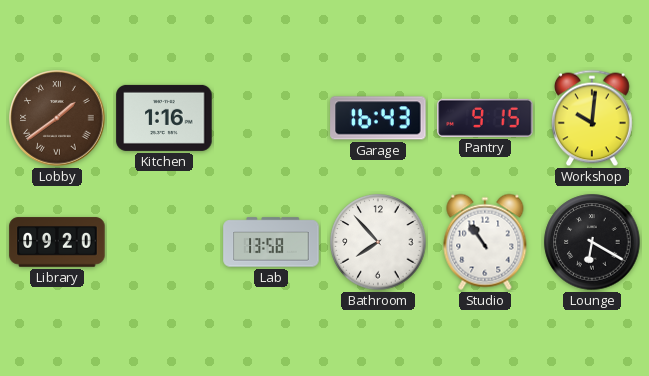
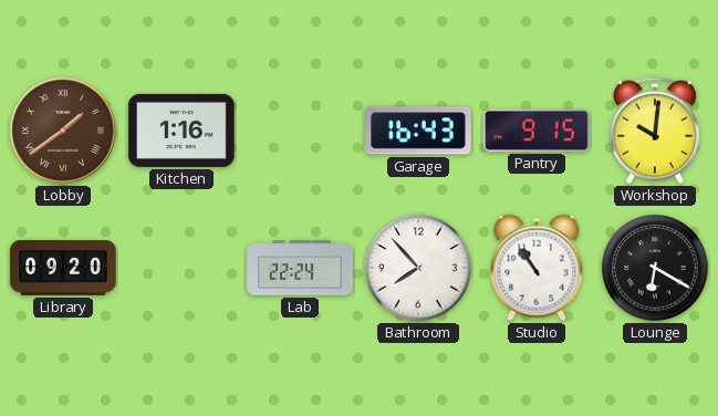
Lab: 13:58 -> 22:24
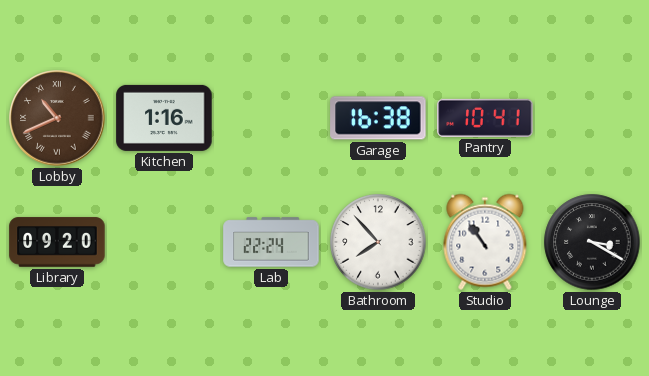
Lobby: 1:39 -> 10:41
Garage: 16:43 -> 16:38
Pantry: 9:15 -> 10:41
Workshop: 10:01 -> none
Lounge: 6:20 -> 3:20
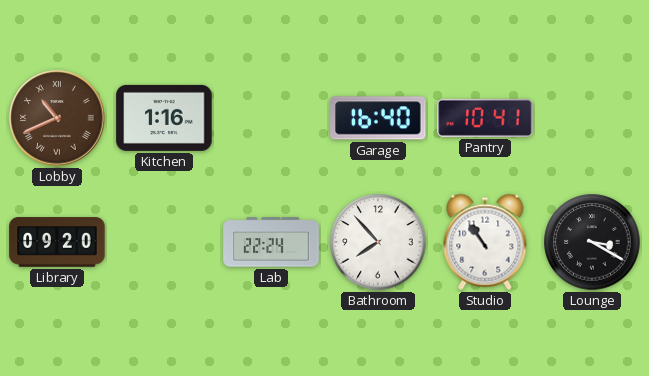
Garage: 16:38 -> 16:40
